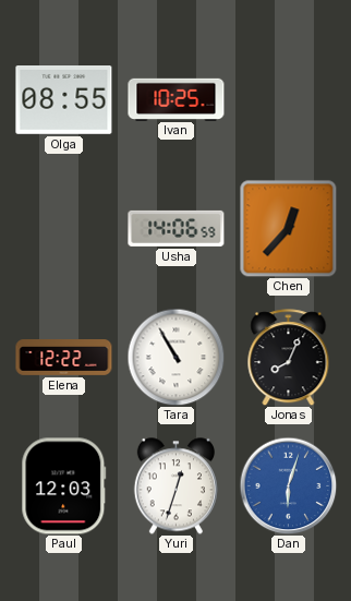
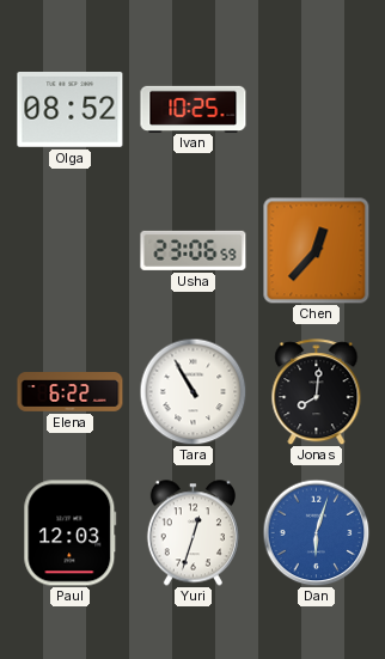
Olga: 08:55 -> 08:52
Usha: 14:06 -> 23:06
Elena: 12:22 -> 6:22
Jonas: 8:04 -> 8:01
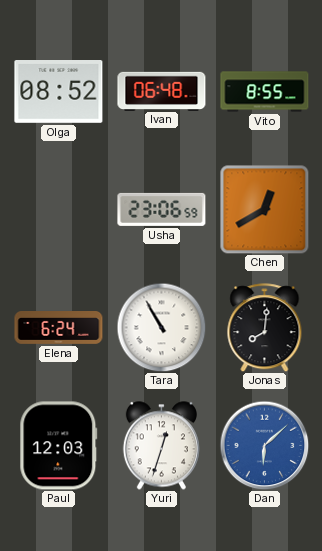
Ivan: 10:25 -> 06:48
Vito: none -> 8:55
Chen: 12:37 -> 12:40
Elena: 6:22 -> 6:24
Dan: 6:03 -> 6:08
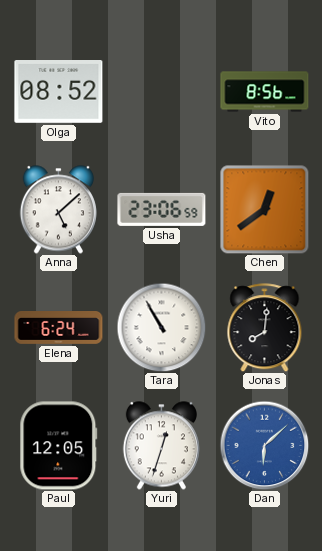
Ivan: 06:48 -> none
Vito: 8:55 -> 8:56
Anna: none -> 5:08
Chen: 12:40 -> 12:39
Paul: 12:03 -> 12:05
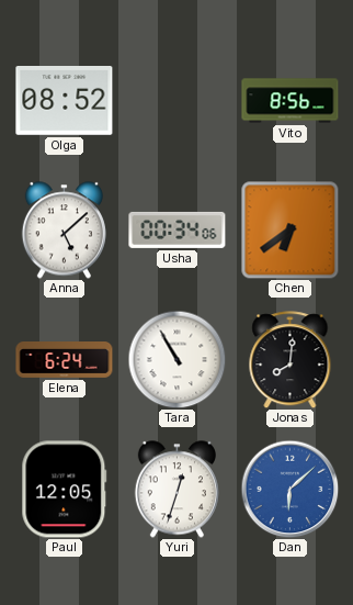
Usha: 23:06 -> 00:34
Chen: 12:39 -> 6:39
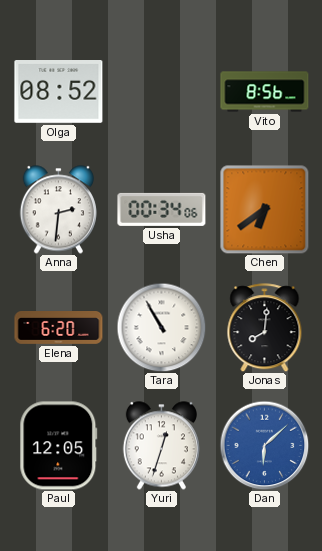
Anna: 5:08 -> 2:31
Elena: 6:24 -> 6:20
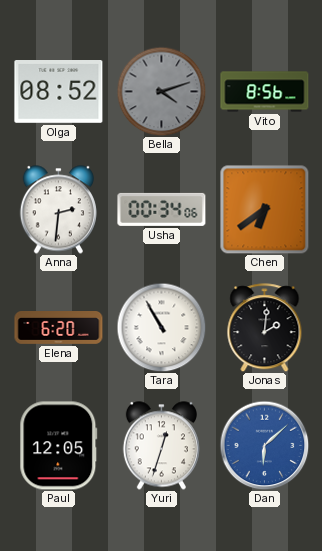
Bella: none -> 4:12
Jonas: 8:01 -> 2:01
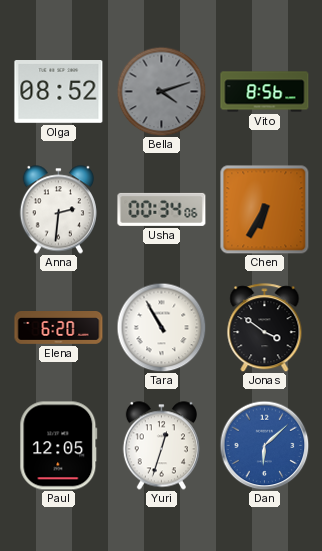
Chen: 6:39 -> 6:35
Jonas: 2:01 -> 3:51
